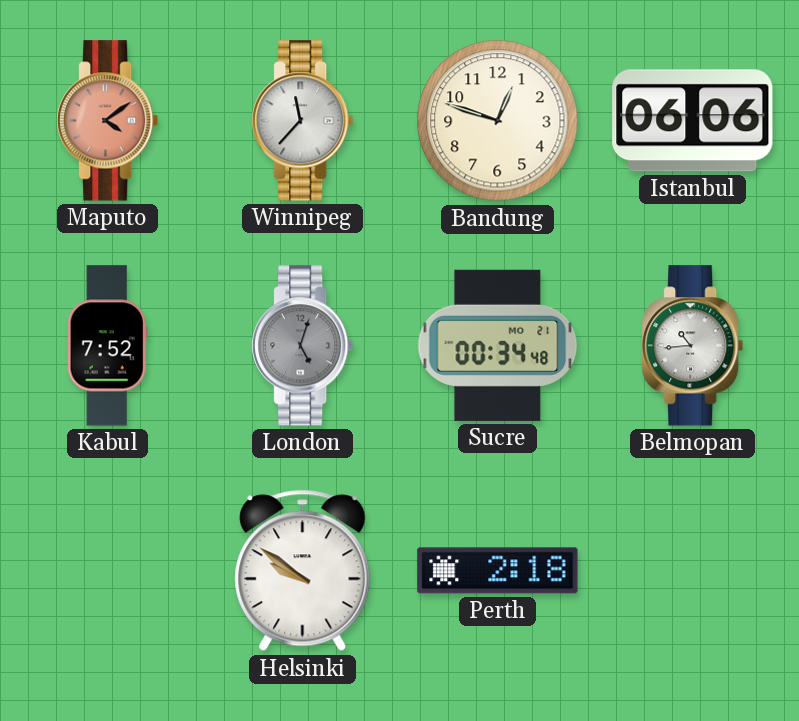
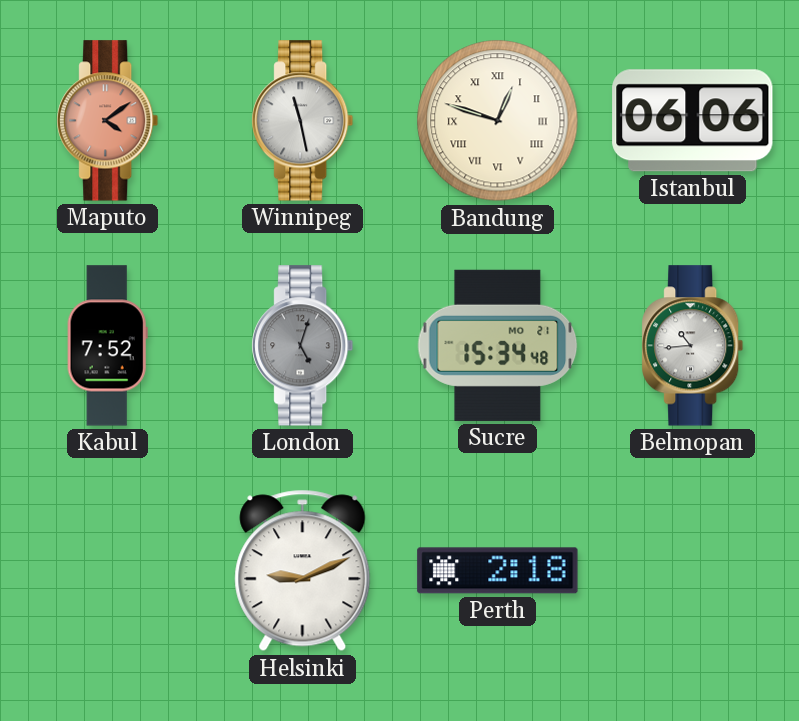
Winnipeg: 11:37 -> 11:28
Bandung numerals: Arabic -> Roman
Sucre: 00:34 -> 15:34
Helsinki: 9:51 -> 9:11
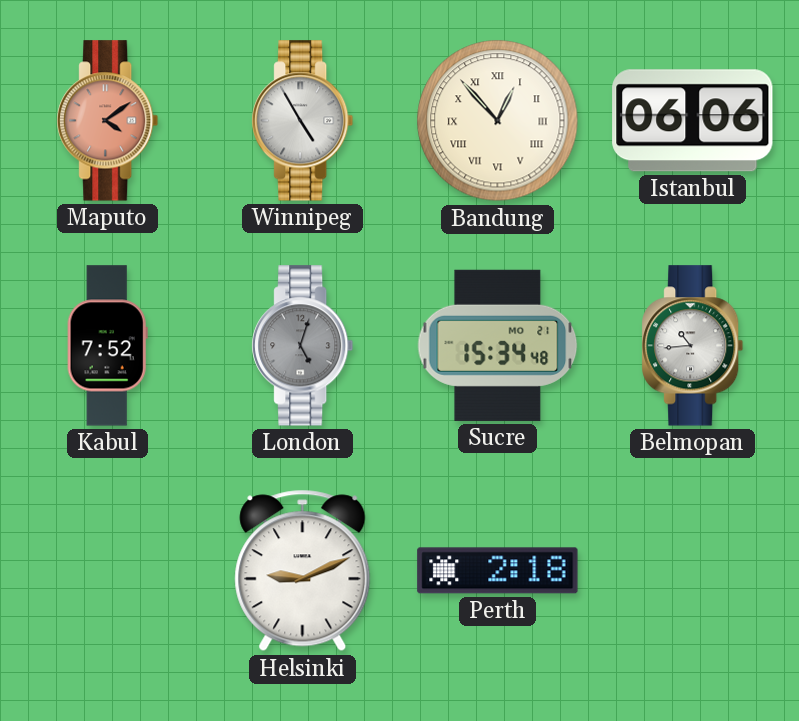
Winnipeg: 11:28 -> 4:55
Bandung: 12:48 -> 12:53
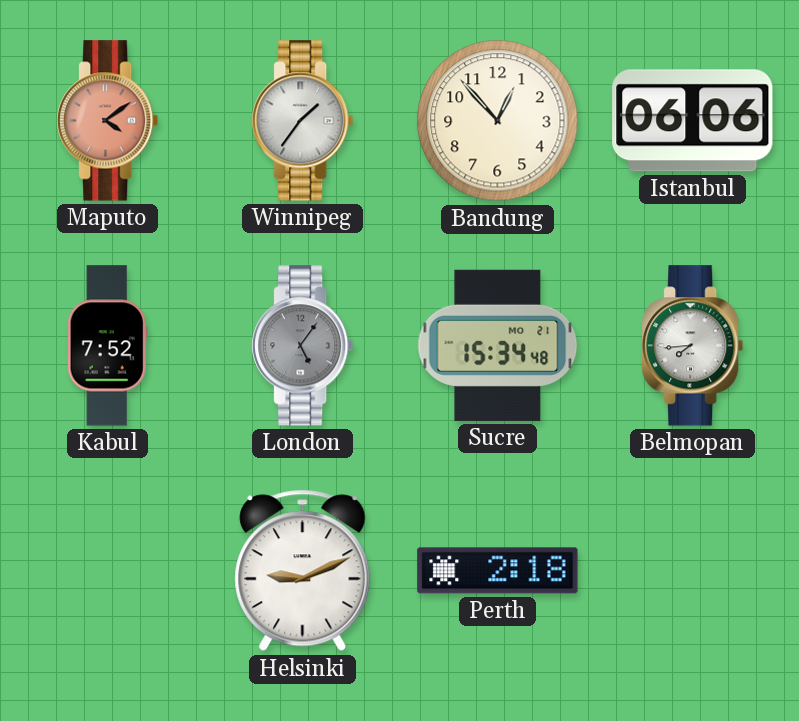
Winnipeg: 4:55 -> 1:36
Bandung numerals: Roman -> Arabic
London: 5:03 -> 5:06
Belmopan: 10:44 -> 7:44
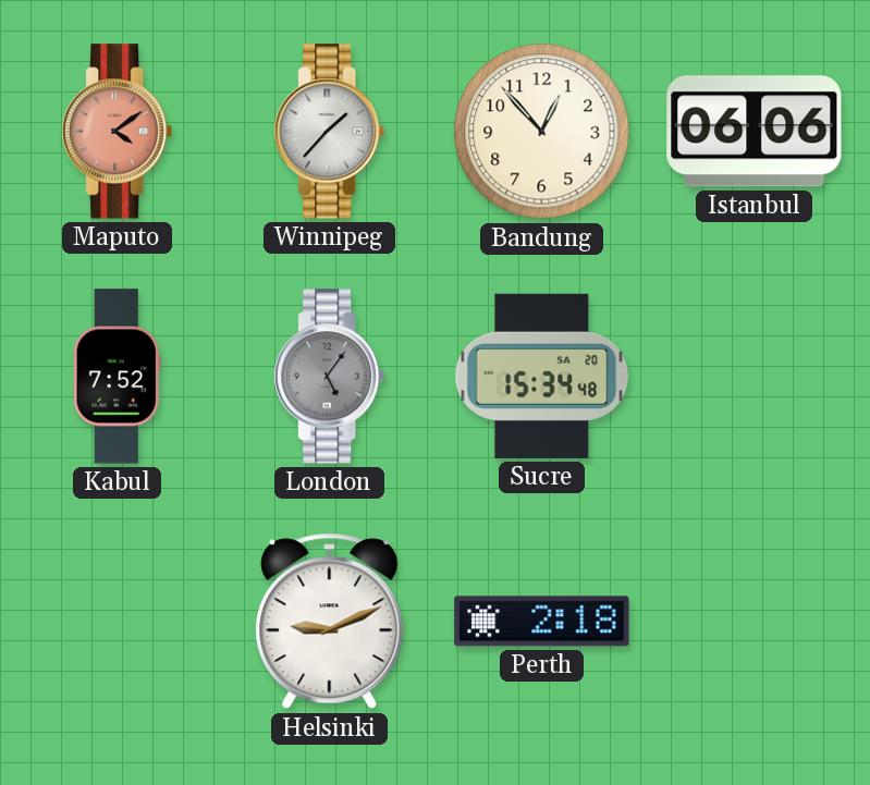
Winnipeg: 1:36 -> 1:37
Sucre date: MO 21 -> SA 20
Belmopan: 7:44 -> none
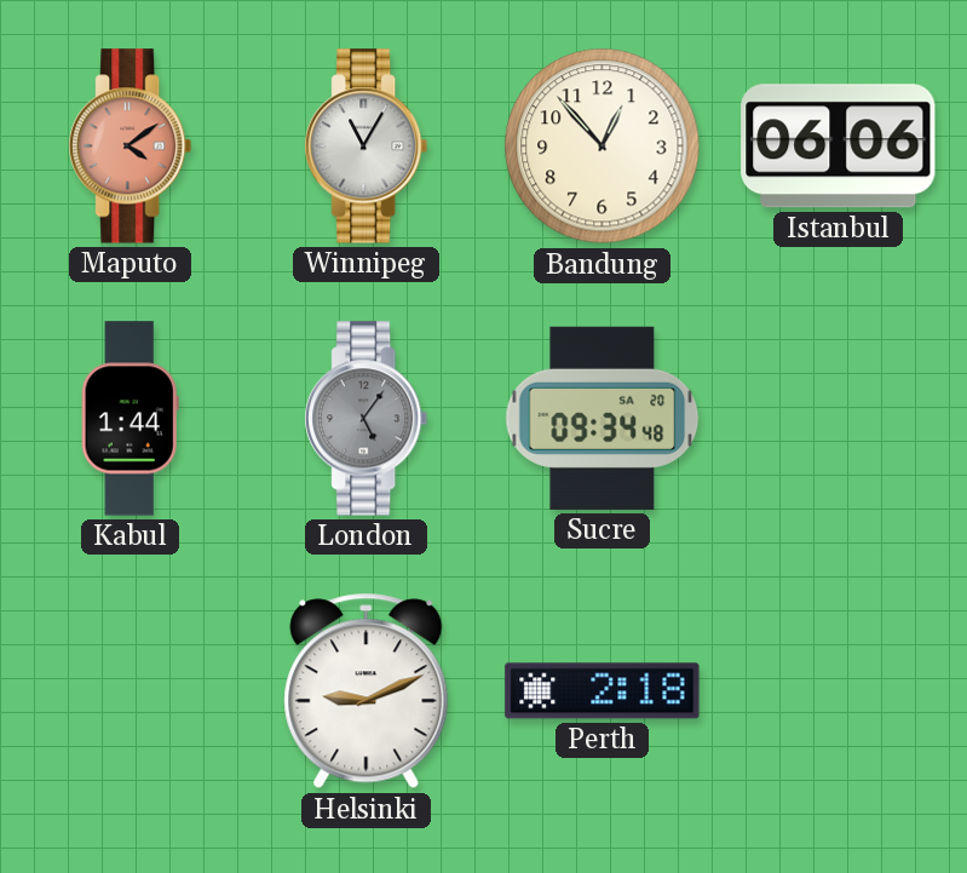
Winnipeg: 1:37 -> 11:05
Kabul: 7:52 -> 1:44
Sucre: 15:34 -> 09:34
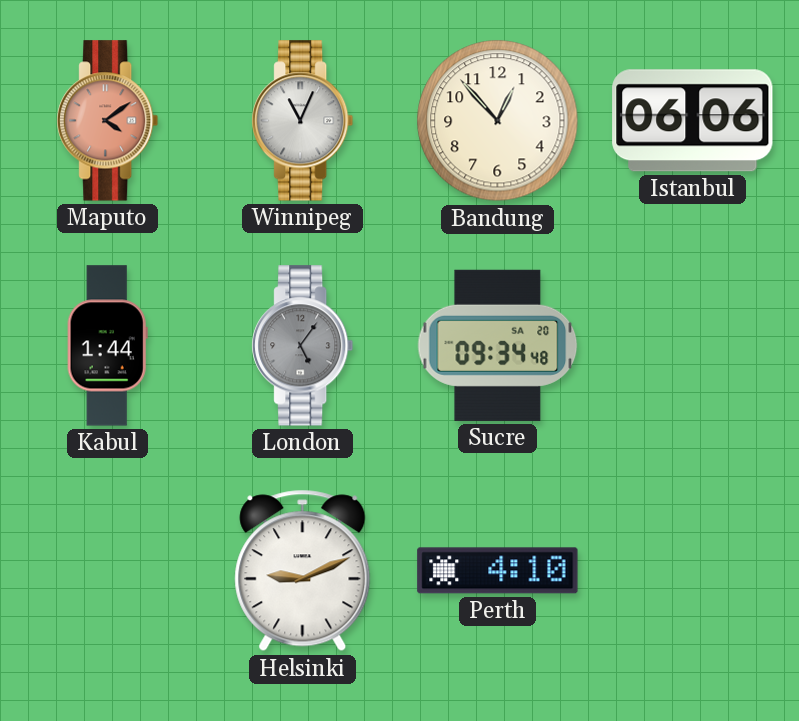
Winnipeg: 11:05 -> 11:04
Perth: 2:18 -> 4:10
